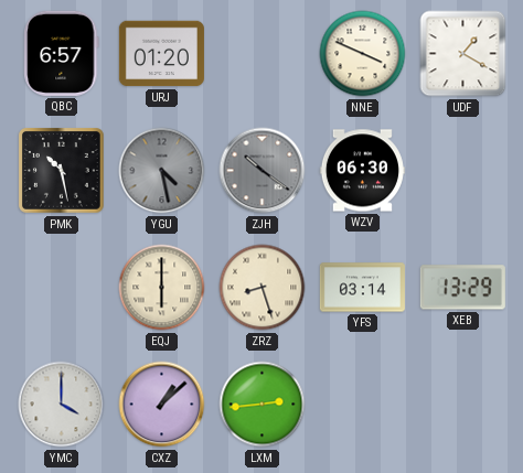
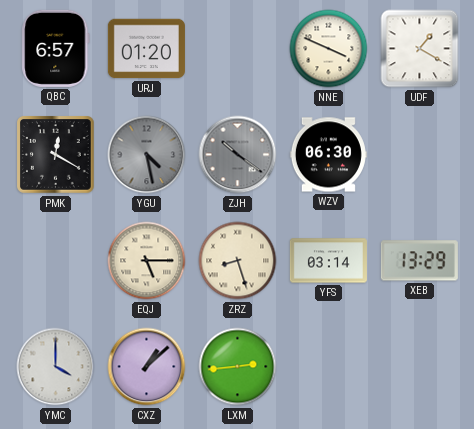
PMK: 10:28 -> 12:20
EQJ: 6:00 -> 5:15
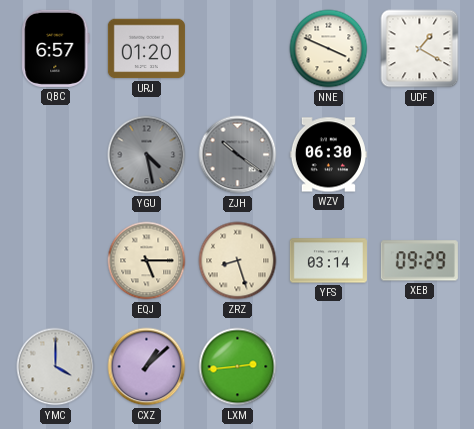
PMK: 12:20 -> none
XEB: 13:29 -> 09:29
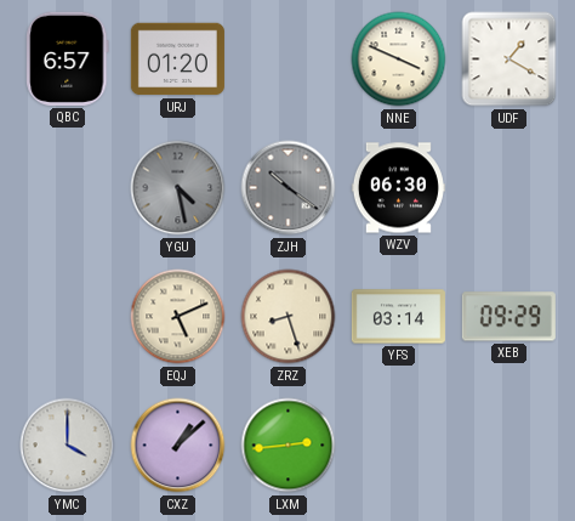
EQJ: 5:15 -> 5:11
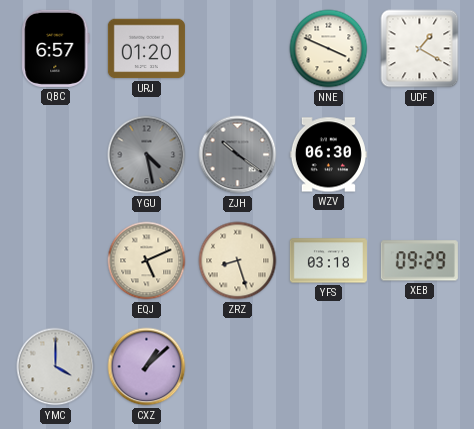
YFS: 03:14 -> 03:18
LXM: 2:44 -> none
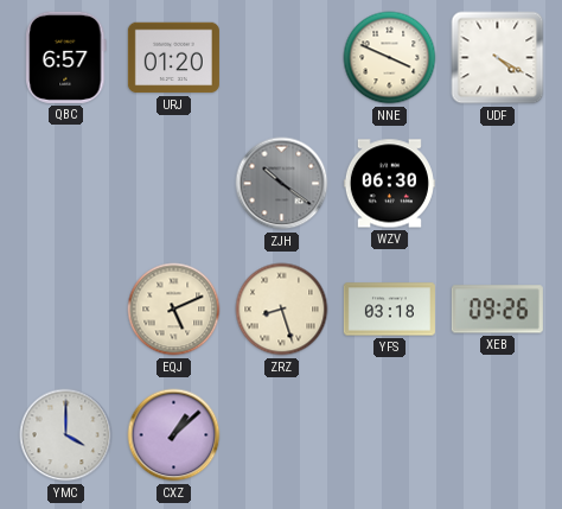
UDF: 1:20 -> 4:20
YGU: 4:28 -> none
XEB: 09:29 -> 09:26
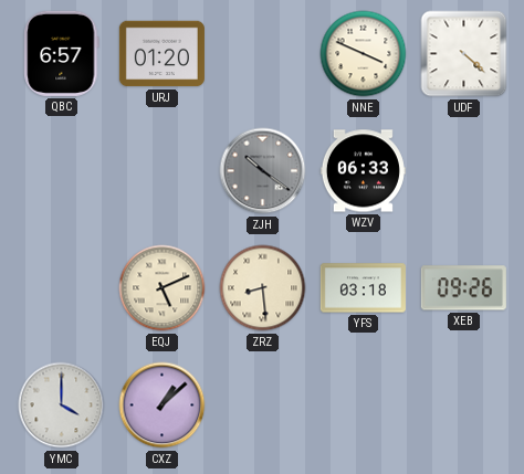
UDF: 4:20 -> 4:22
WZV: 06:30 -> 06:33
ZRZ: 8:27 -> 8:29
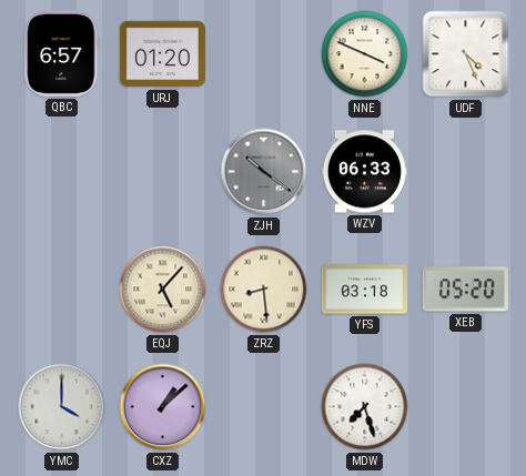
UDF: 4:22 -> 4:26
EQJ: 5:11 -> 5:07
XEB: 09:26 -> 05:20
MDW: none -> 7:27
